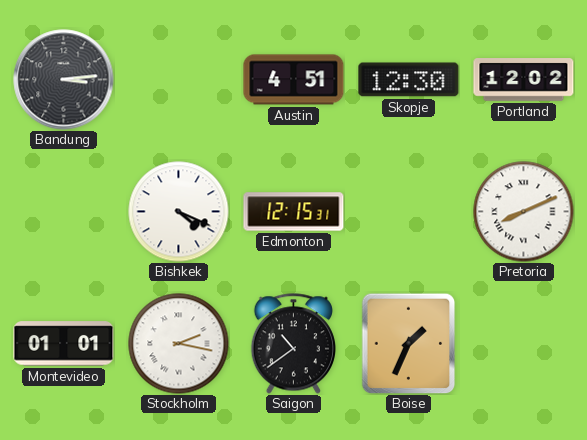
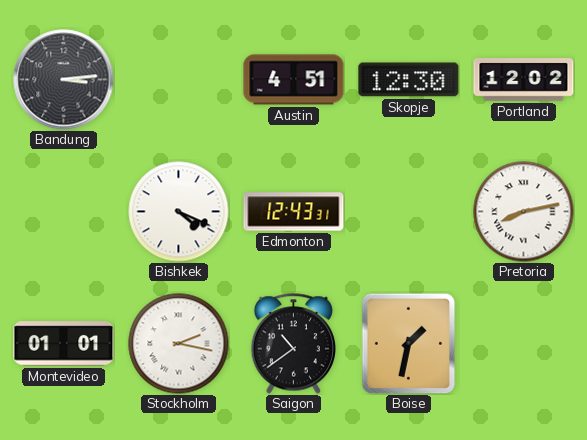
Edmonton: 12:15 -> 12:43
Pretoria: 8:11 -> 8:13
Boise: 1:34 -> 1:32
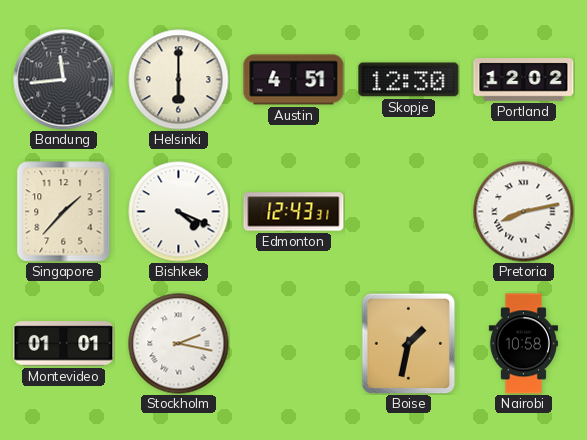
Bandung: 3:14 -> 11:44
Helsinki: none -> 6:00
Singapore: none -> 1:37
Saigon: 10:39 -> none
Nairobi: none -> 10:58
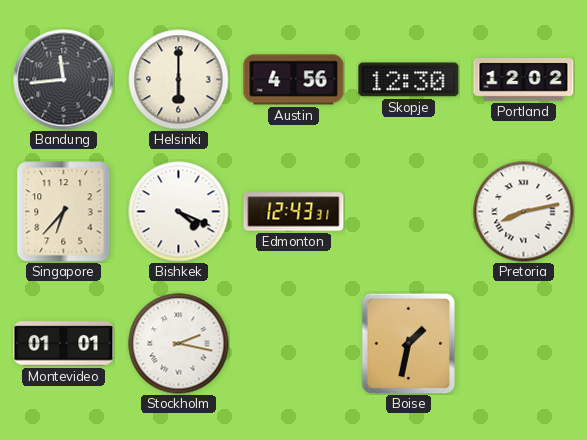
Austin: 4:51 -> 4:56
Singapore: 1:37 -> 6:37
Nairobi: 10:58 -> none
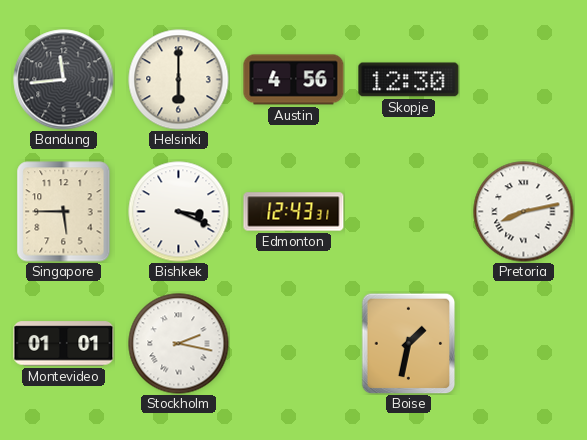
Portland: 12:02 -> none
Singapore: 6:37 -> 5:45
Bishkek: 4:19 -> 3:19
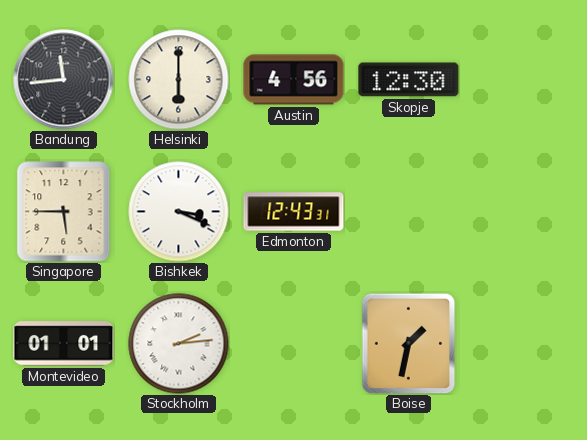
Pretoria: 8:13 -> none
Stockholm: 2:17 -> 2:14
